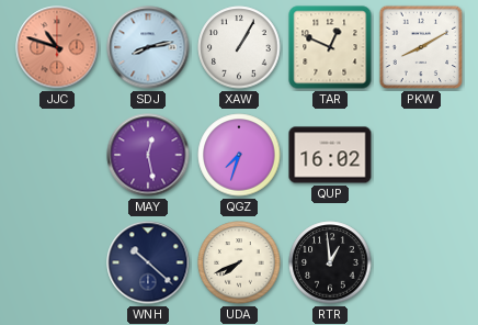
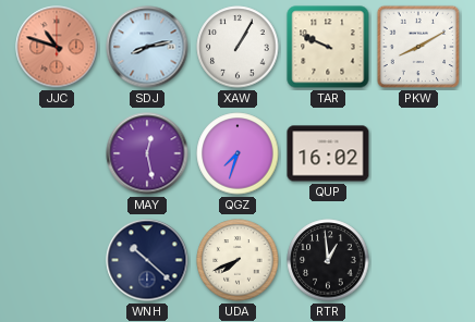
TAR: 12:49 -> 9:49
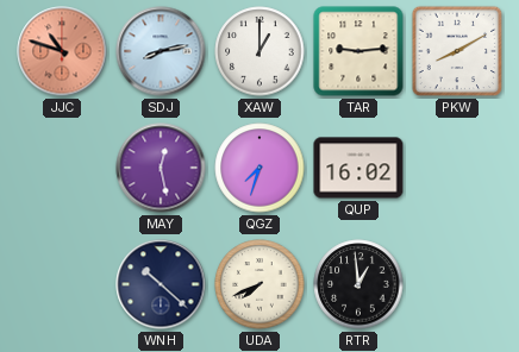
XAW: 1:05 -> 1:00
TAR: 9:49 -> 9:14
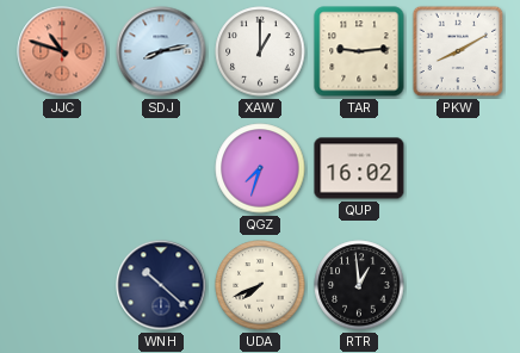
MAY: 12:28 -> none
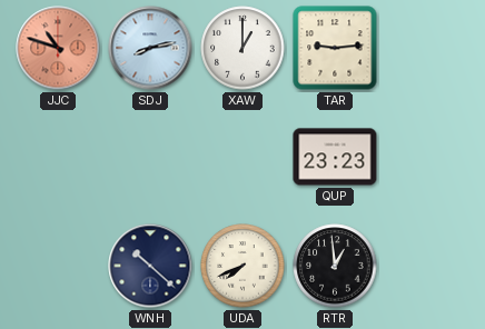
PKW: 8:10 -> none
QGZ: 7:33 -> none
QUP: 16:02 -> 23:23
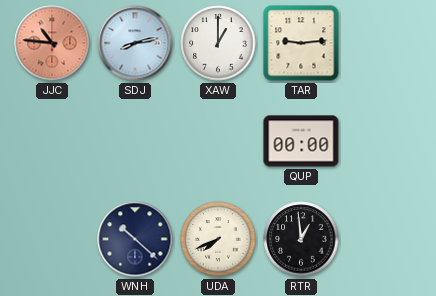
JJC: 10:48 -> 10:46
QUP: 23:23 -> 00:00
